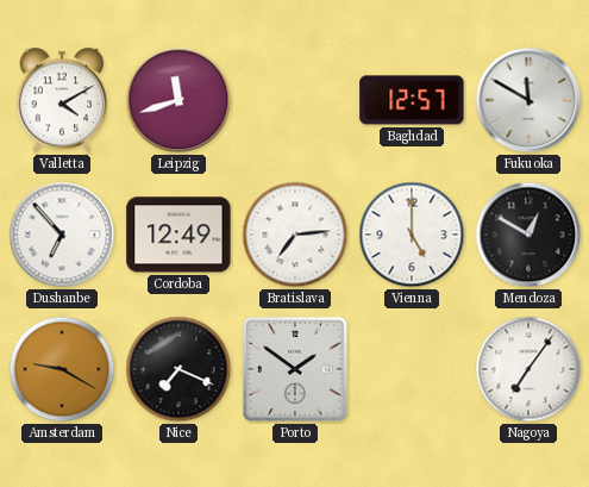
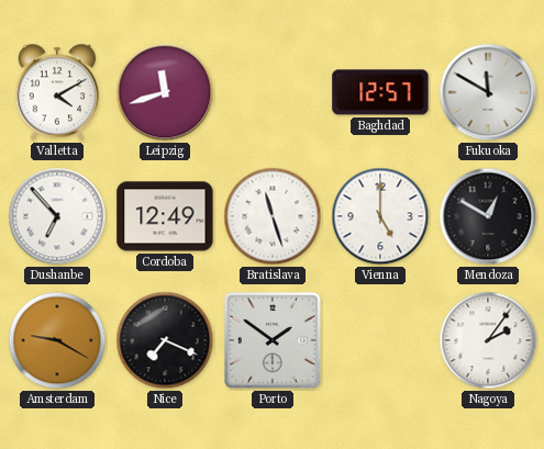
Bratislava: 7:14 -> 11:27
Nagoya: 7:06 -> 2:06
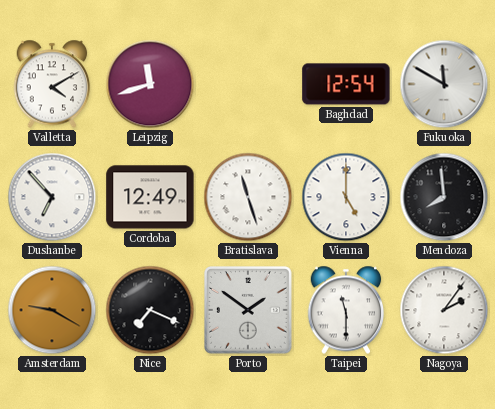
Baghdad: 12:57 -> 12:54
Mendoza: 12:50 -> 7:59
Taipei: none -> 11:30
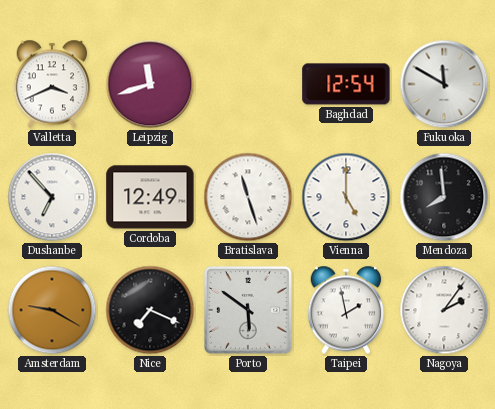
Valletta: 4:10 -> 3:41
Porto: 1:51 -> 5:51
Taipei: 11:30 -> 1:58
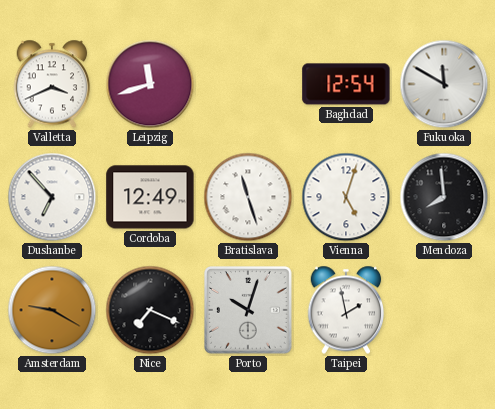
Vienna: 5:00 -> 5:03
Porto: 5:51 -> 10:03
Nagoya: 2:06 -> none
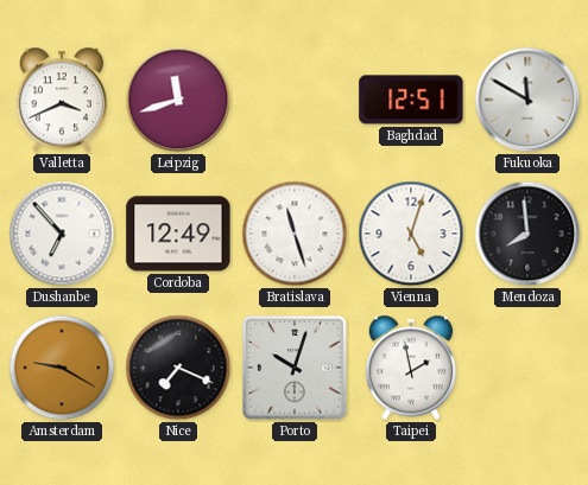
Baghdad: 12:54 -> 12:51
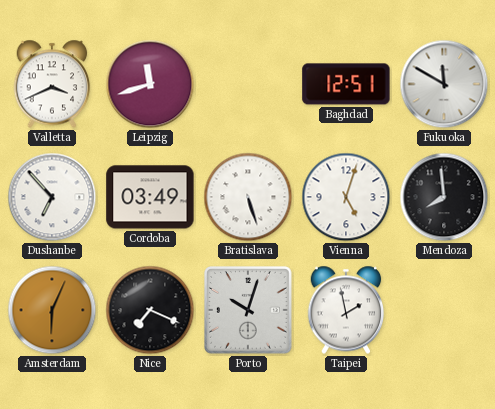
Cordoba: 12:49 -> 03:49
Bratislava: 11:27 -> 5:27
Amsterdam: 9:20 -> 6:04
